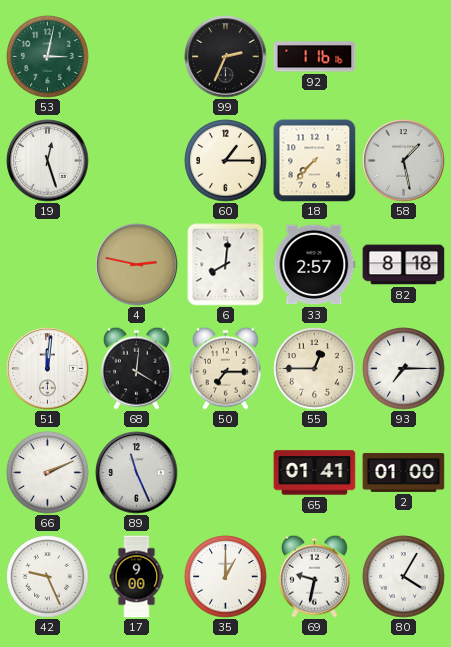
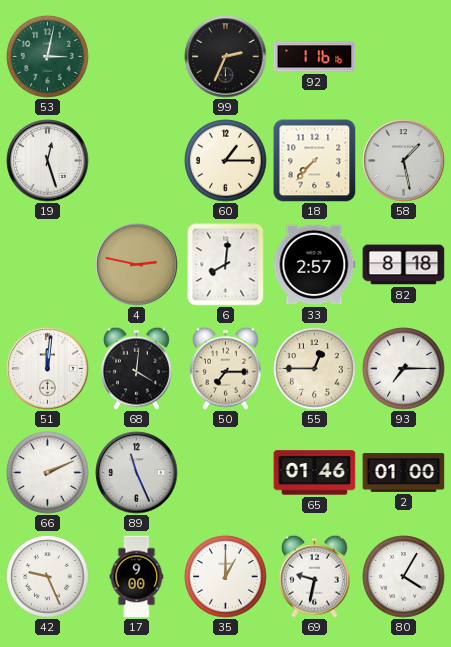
65: 01:41 -> 01:46
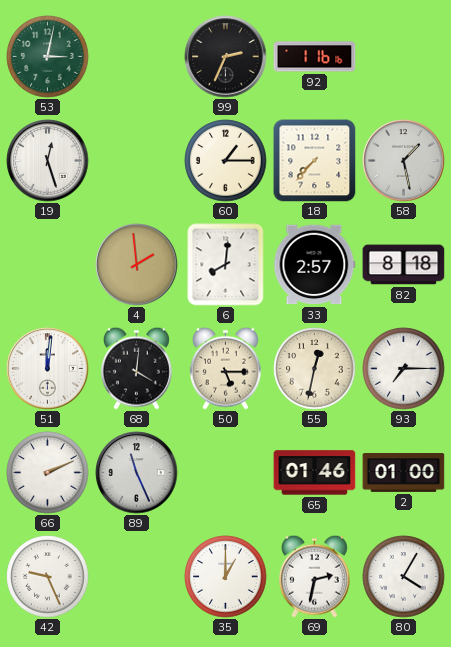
4: 2:47 -> 1:59
50: 7:15 -> 5:15
55: 12:45 -> 12:32
17: 9:00 -> none
69: 9:32 -> 2:32
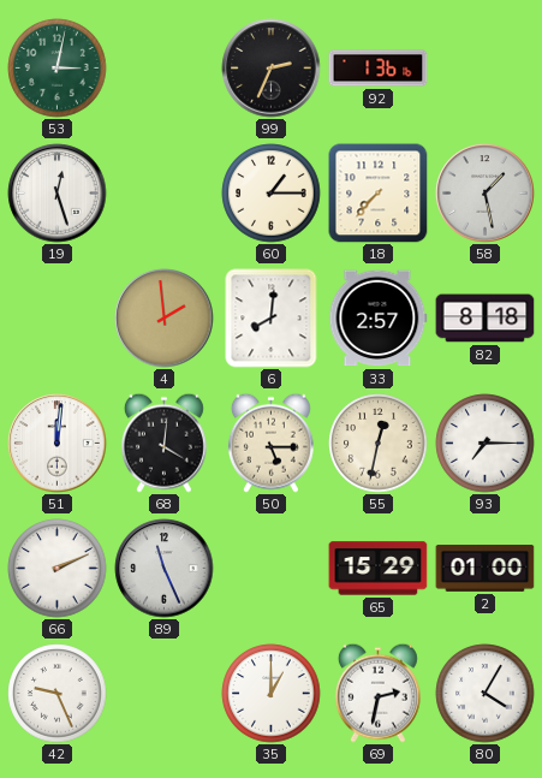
92: 1:16 -> 1:36
65: 01:46 -> 15:29
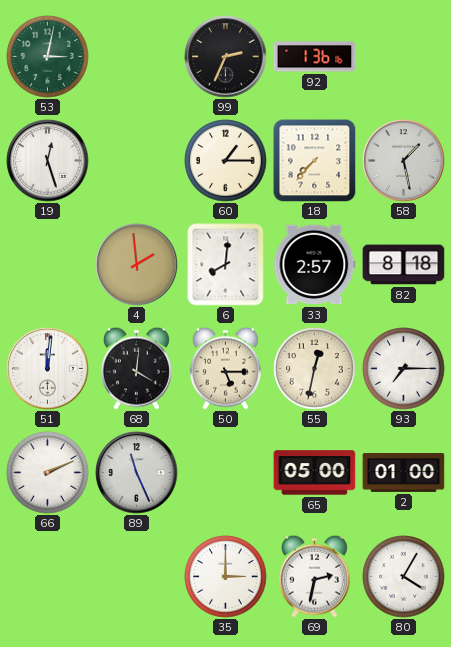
65: 15:29 -> 05:00
42: 9:26 -> none
35: 1:00 -> 3:00
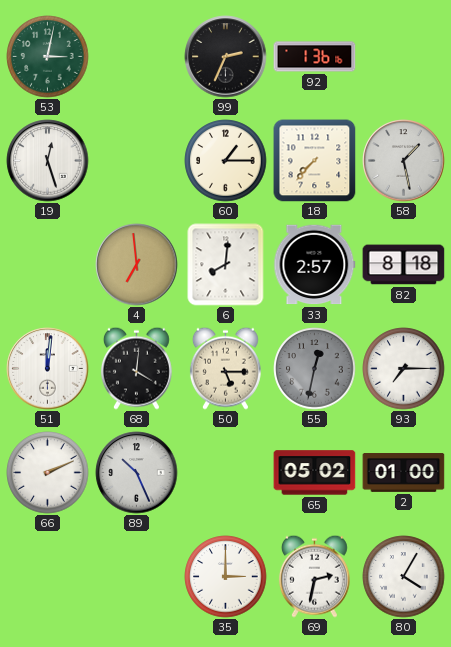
4: 1:59 -> 6:59
55 dial: cream -> grey
89: 11:26 -> 10:26
65: 05:00 -> 05:02
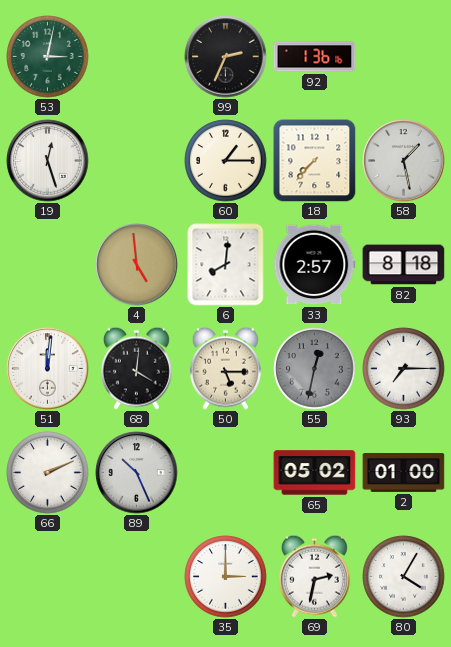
4: 6:59 -> 4:59
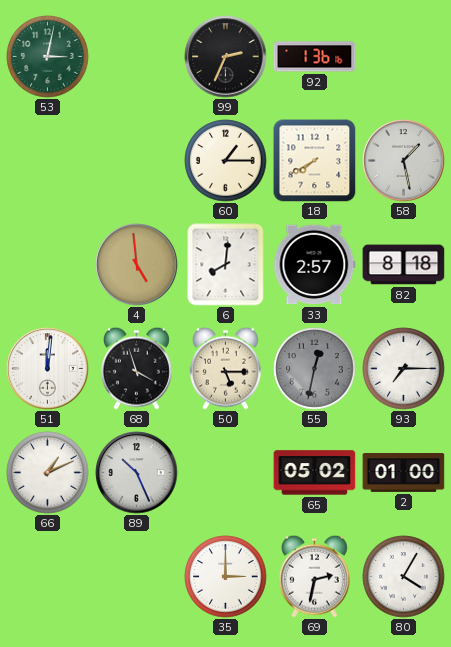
19: 12:27 -> none
18: 7:37 -> 7:40
68: 4:01 -> 3:57
66: 2:11 -> 1:11
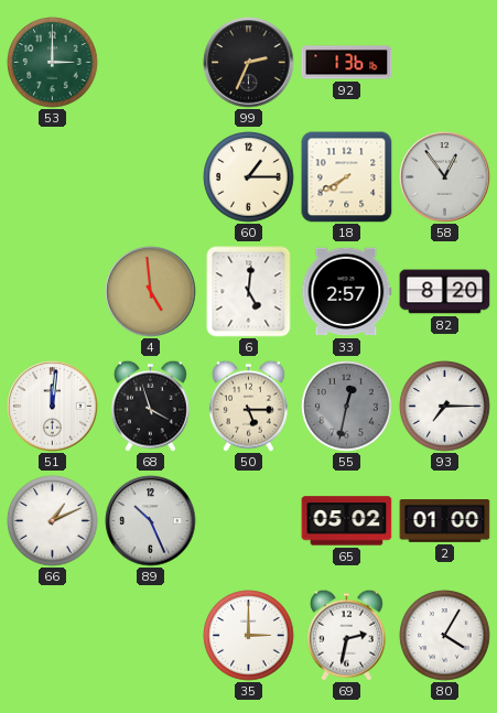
53: 3:02 -> 3:00
58: 1:28 -> 12:54
6: 8:01 -> 5:01
82: 8:18 -> 8:20
